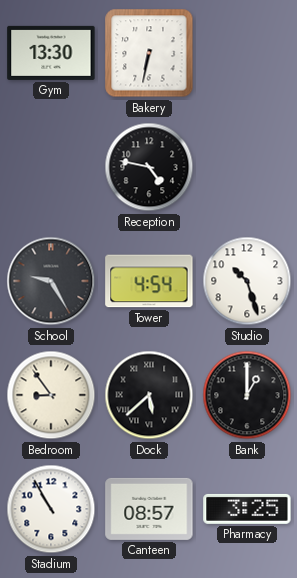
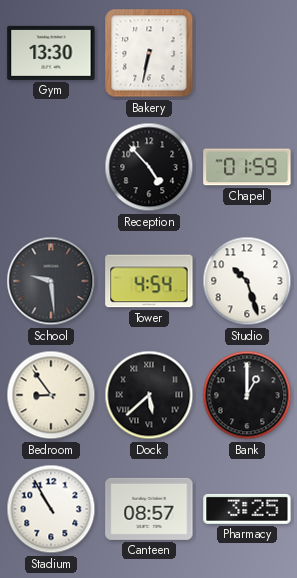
Reception: 4:47 -> 4:53
Chapel: none -> 01:59
School: 9:25 -> 9:29
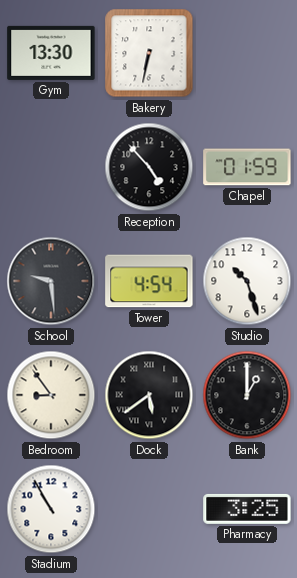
Dock: 5:38 -> 5:39
Canteen: 08:57 -> none
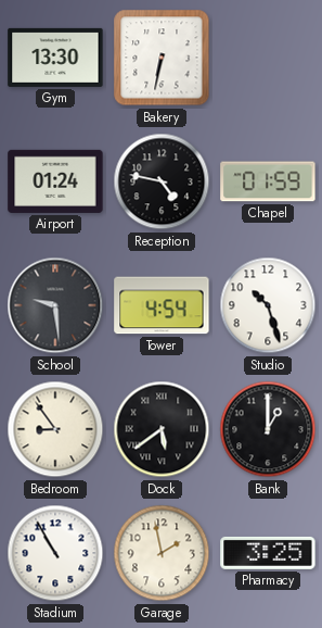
Airport: none -> 01:24
Reception: 4:53 -> 4:47
Garage: none -> 1:58
